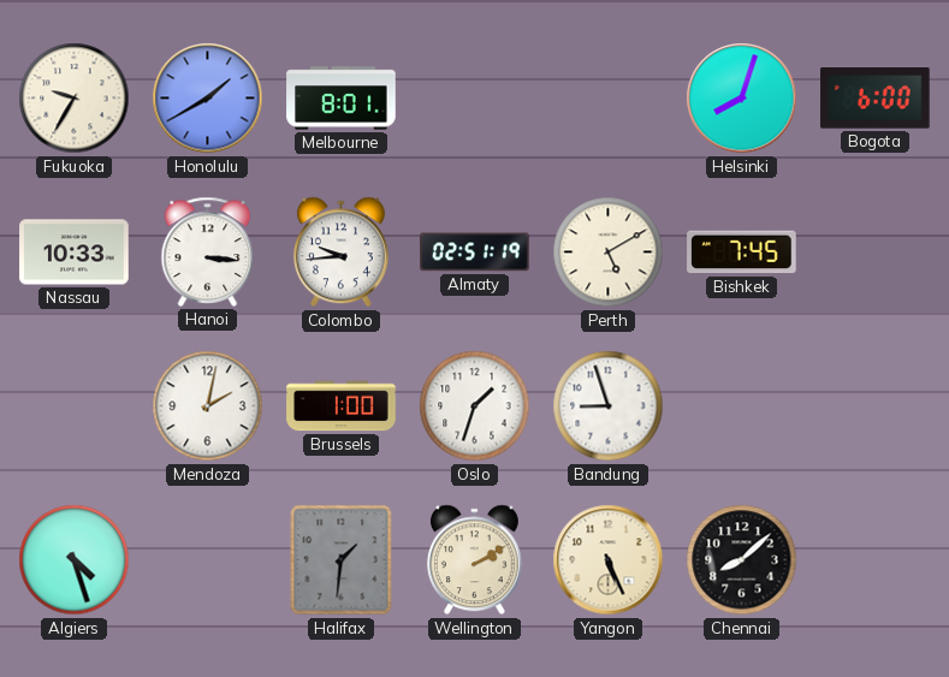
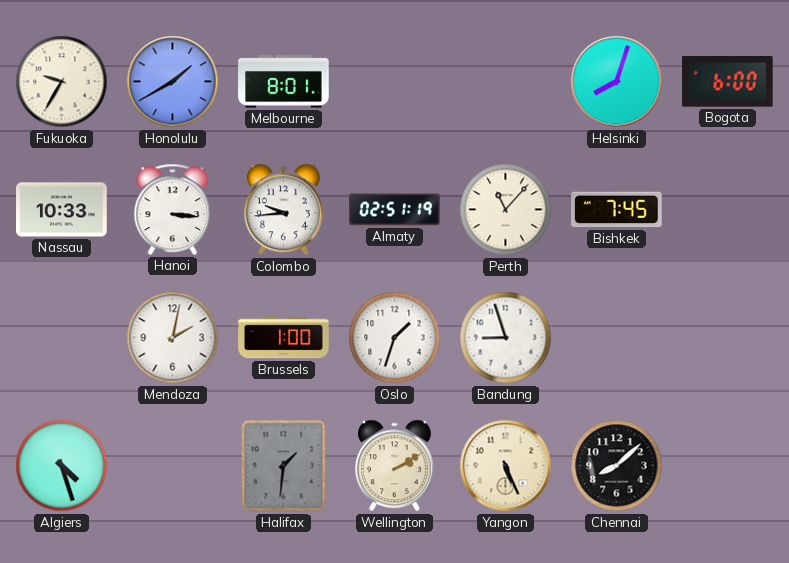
Perth: 5:10 -> 11:07
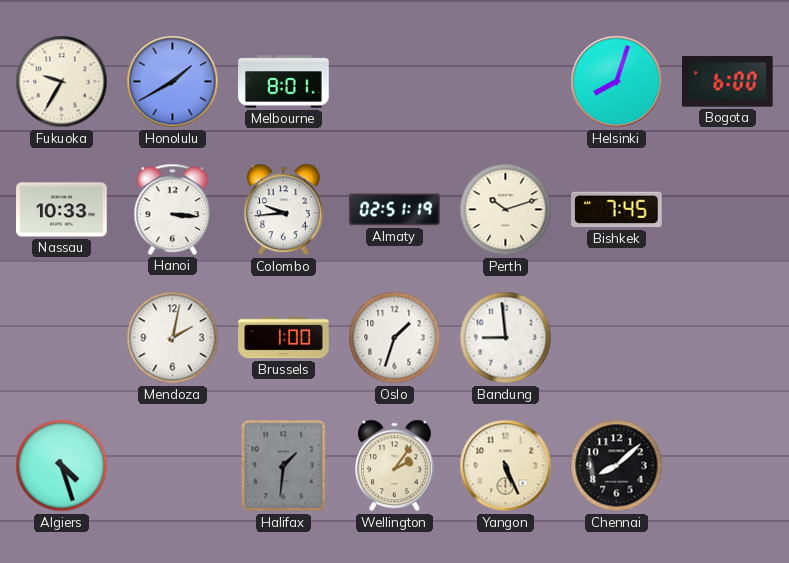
Perth: 11:07 -> 10:12
Bandung: 8:57 -> 8:59
Wellington: 2:10 -> 2:06
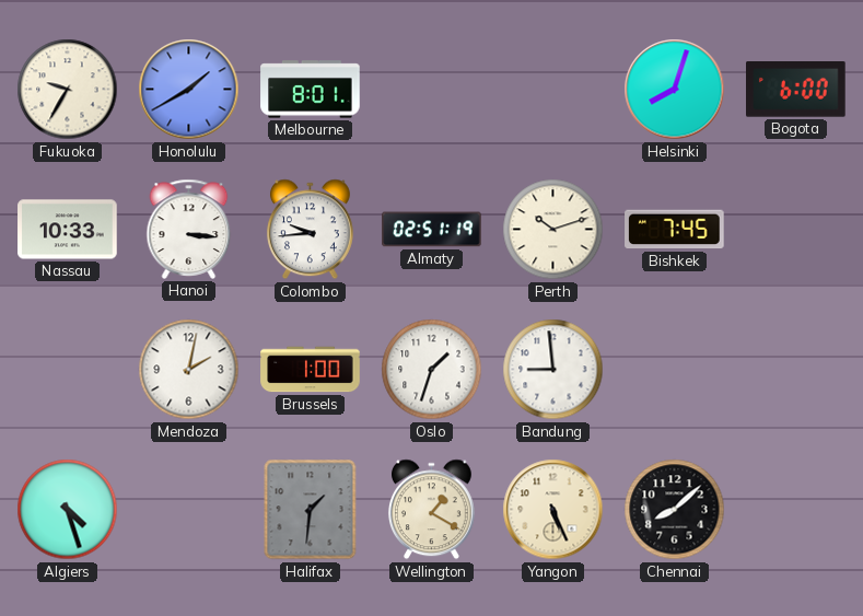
Wellington: 2:06 -> 1:20
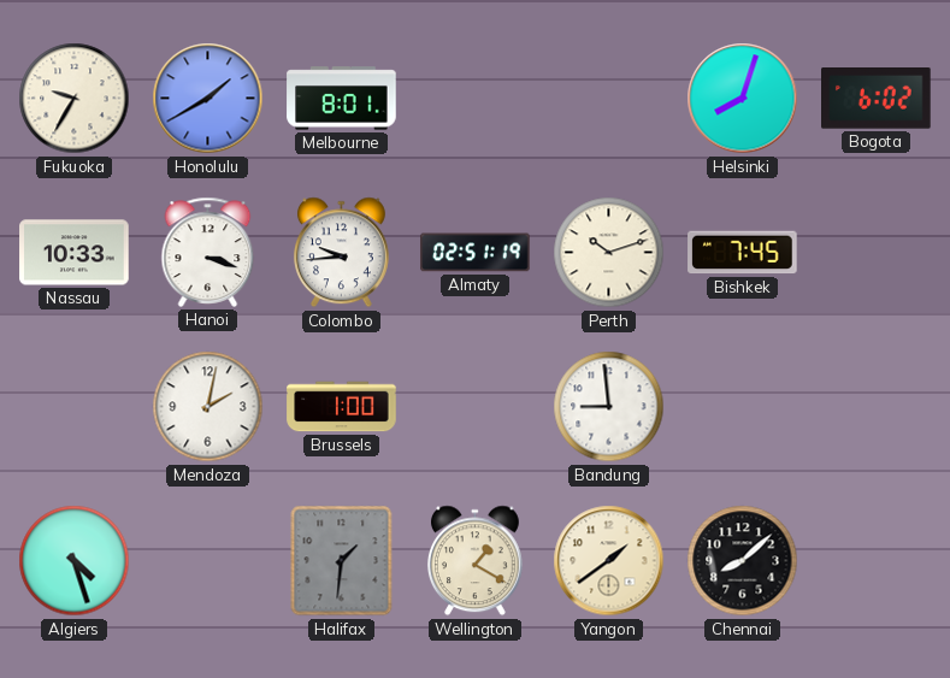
Bogota: 6:00 -> 6:02
Hanoi: 3:16 -> 3:18
Oslo: 1:33 -> none
Yangon: 5:26 -> 1:39
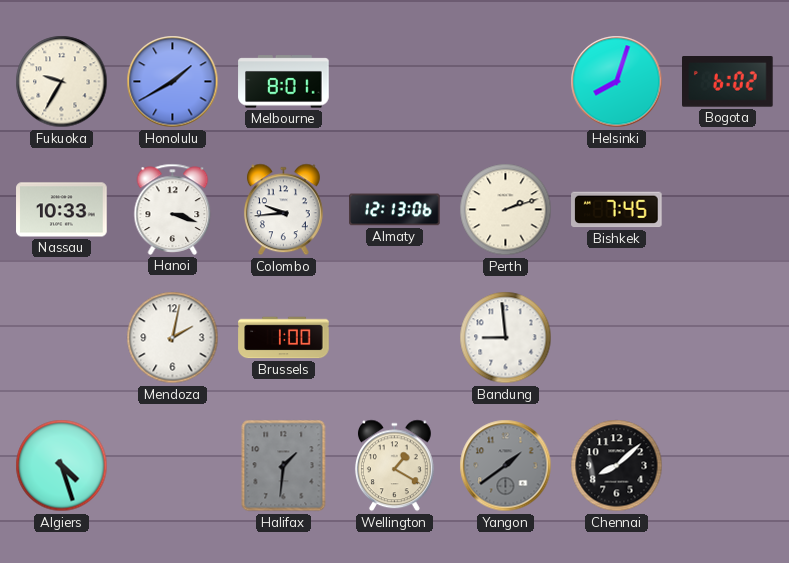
Almaty: 02:51 -> 12:13
Perth: 10:12 -> 2:12
Yangon dial: cream -> grey
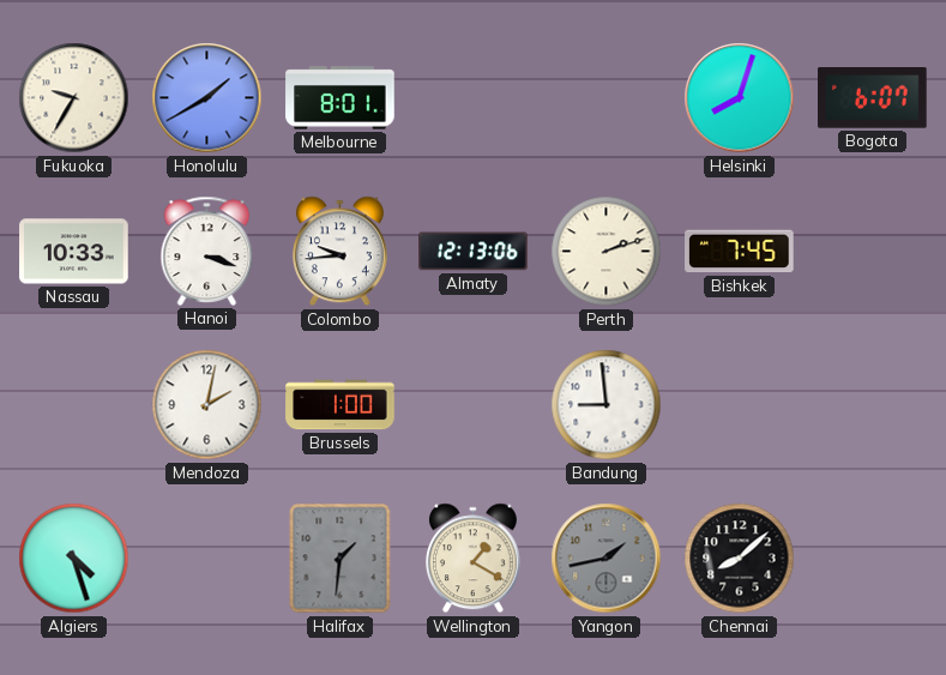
Bogota: 6:02 -> 6:07
Yangon: 1:39 -> 1:43
